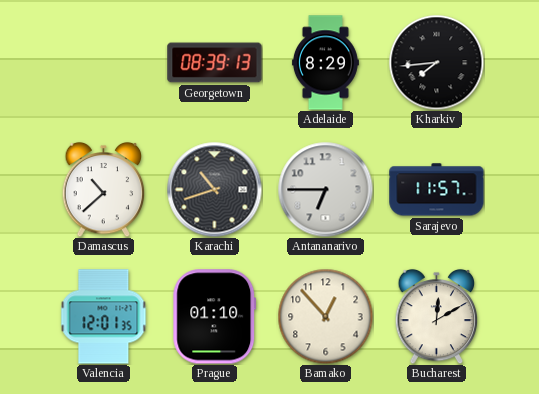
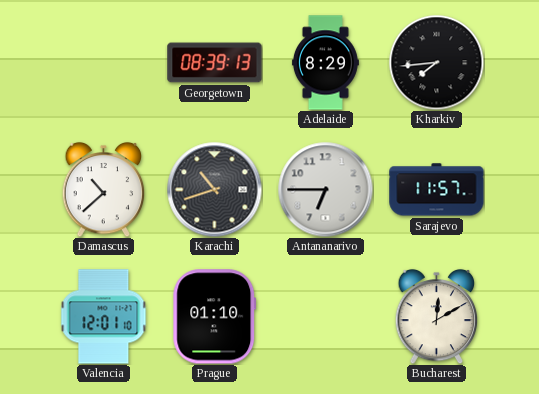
Valencia: 12:01:35 -> 12:01:10
Bamako: 12:53 -> none
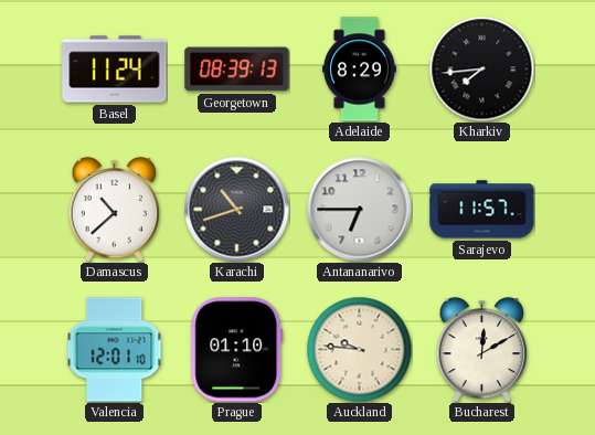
Basel: none -> 11:24
Auckland: none -> 9:46
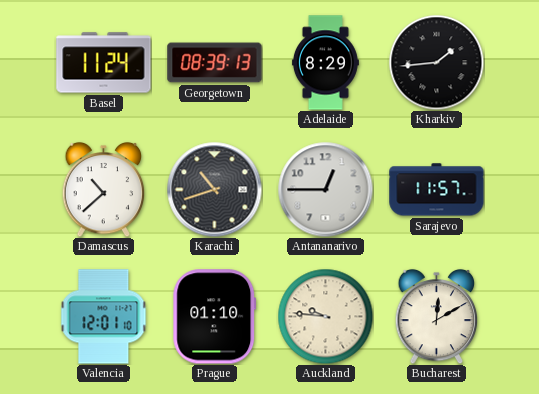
Kharkiv: 7:44 -> 1:44
Antananarivo: 6:45 -> 12:45
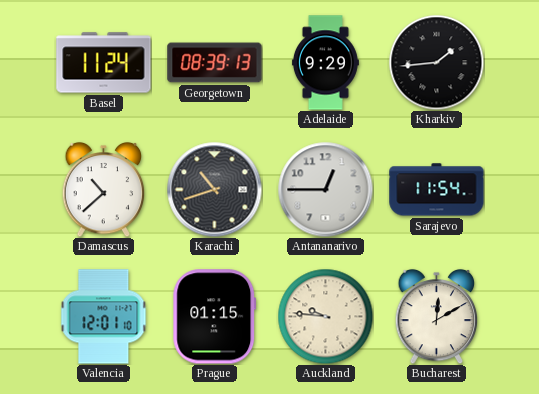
Adelaide: 8:29 -> 9:29
Sarajevo: 11:57 -> 11:54
Prague: 01:10 -> 01:15
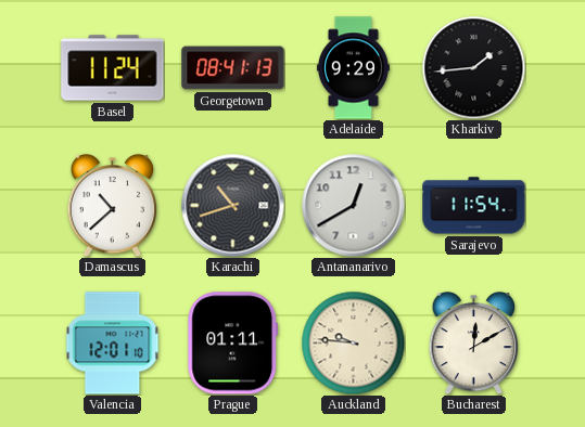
Georgetown: 08:39 -> 08:41
Antananarivo: 12:45 -> 12:40
Prague: 01:15 -> 01:11
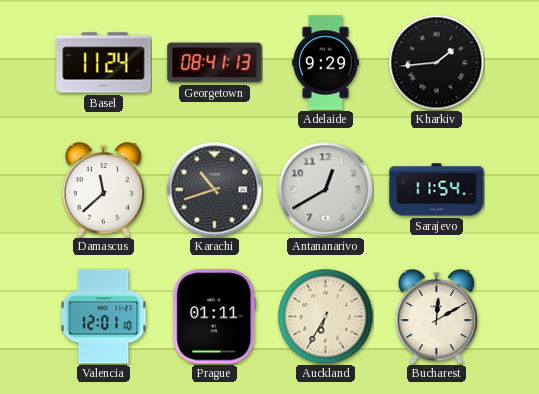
Damascus: 10:38 -> 11:38
Auckland: 9:46 -> 6:35
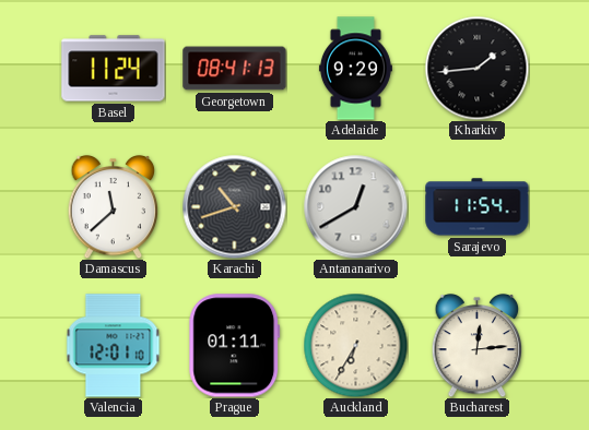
Bucharest: 12:10 -> 12:14
